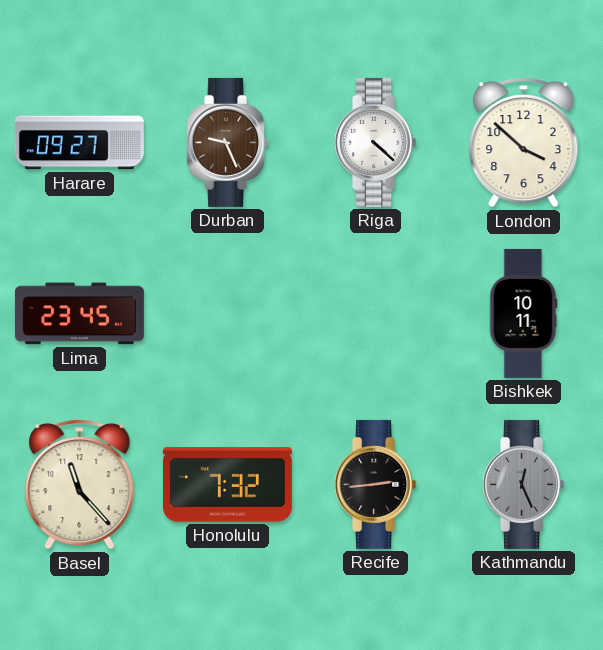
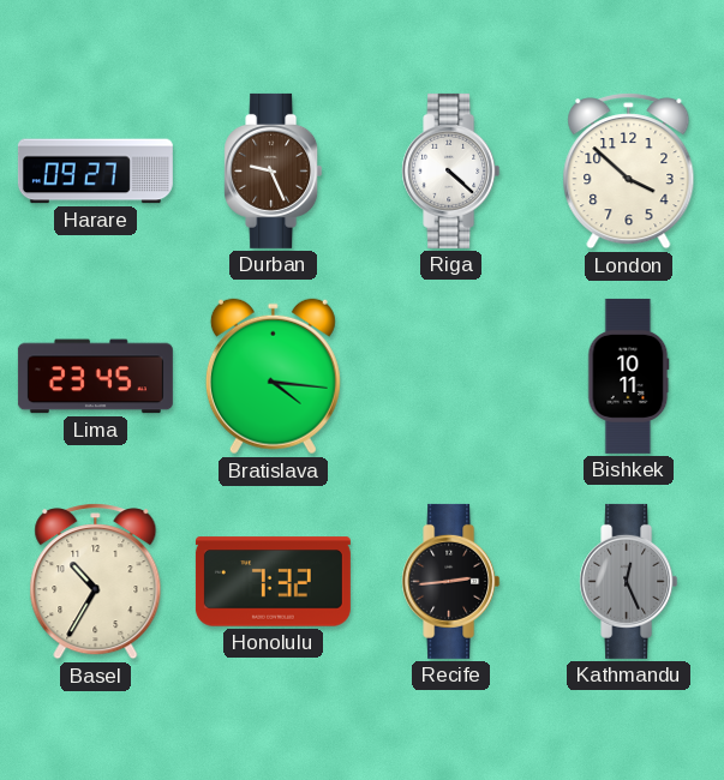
Bratislava: none -> 4:16
Basel: 11:23 -> 10:35
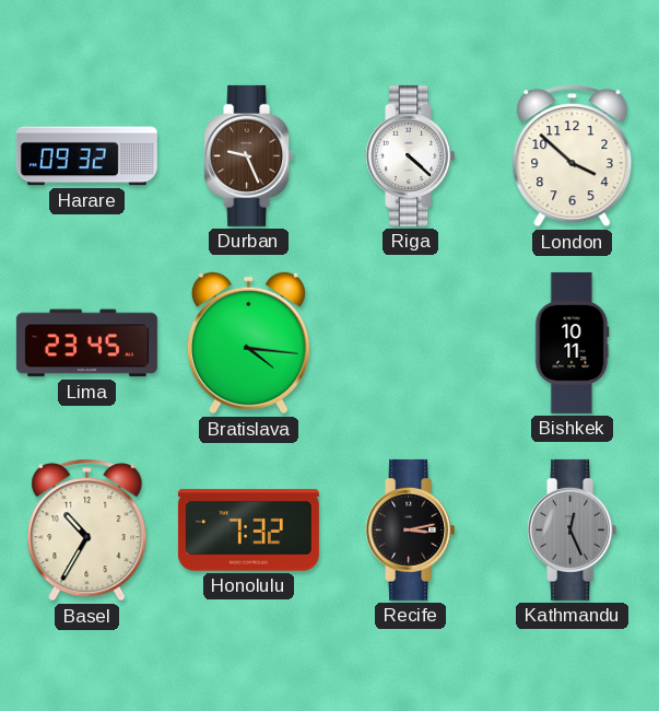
Harare: 09:27 -> 09:32
Recife: 2:44 -> 3:13
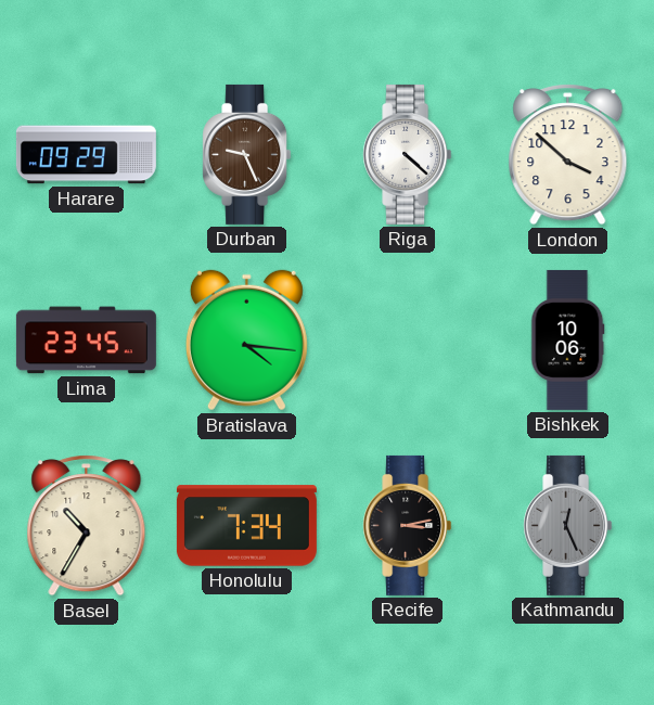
Harare: 09:32 -> 09:29
Bishkek: 10:11 -> 10:06
Honolulu: 7:32 -> 7:34
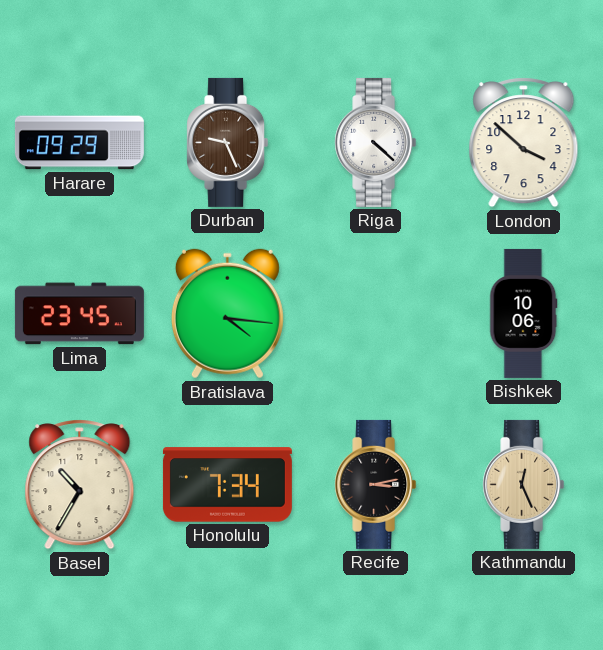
Kathmandu dial: grey -> champagne
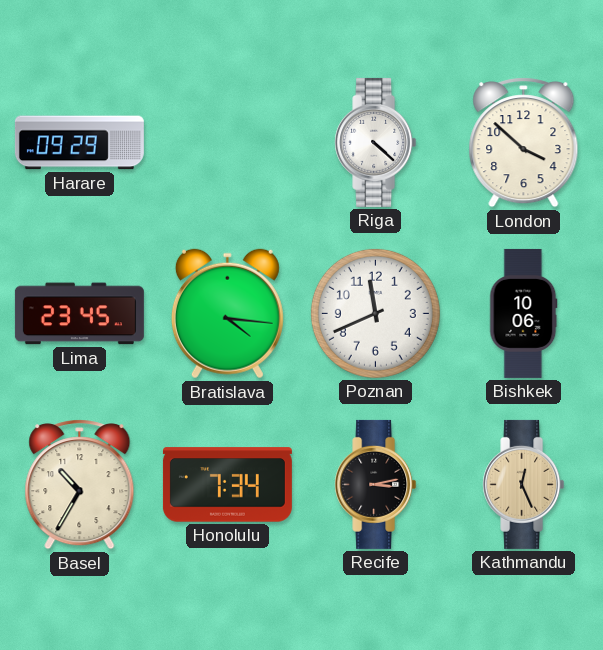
Durban: 9:26 -> none
Poznan: none -> 11:41
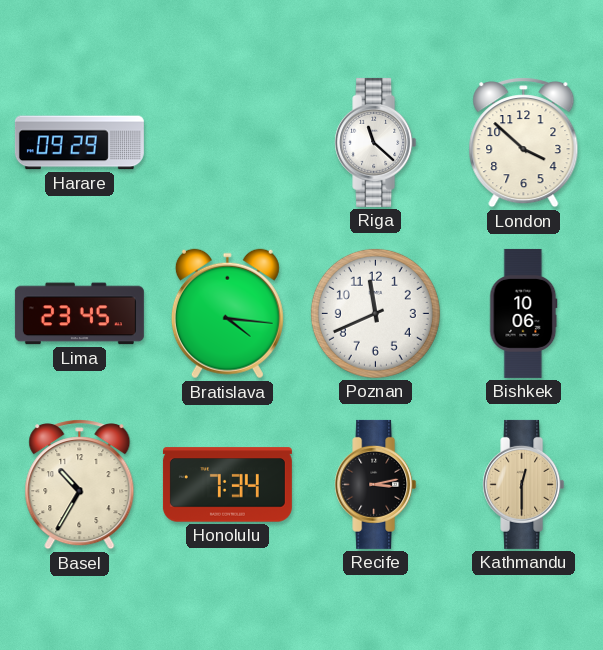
Riga: 4:22 -> 11:22
Kathmandu: 12:26 -> 12:30
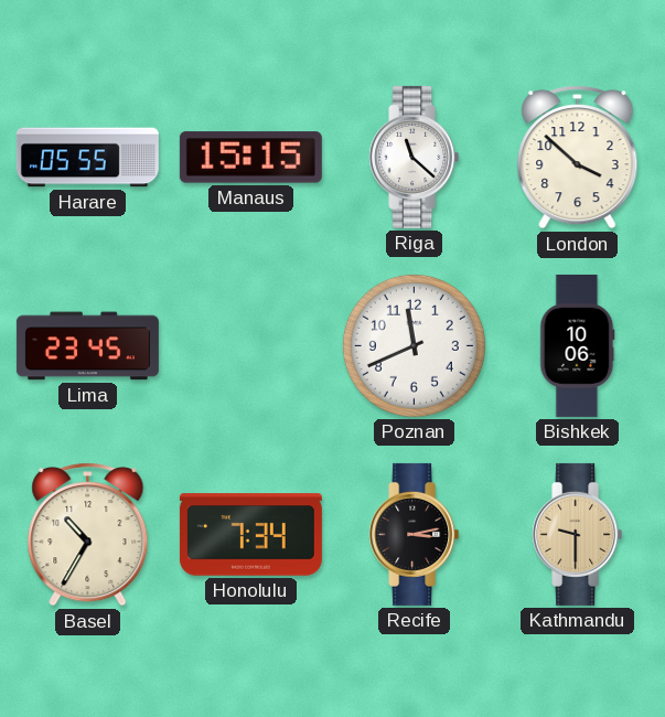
Harare: 09:29 -> 05:55
Manaus: none -> 15:15
Bratislava: 4:16 -> none
Kathmandu: 12:30 -> 9:30
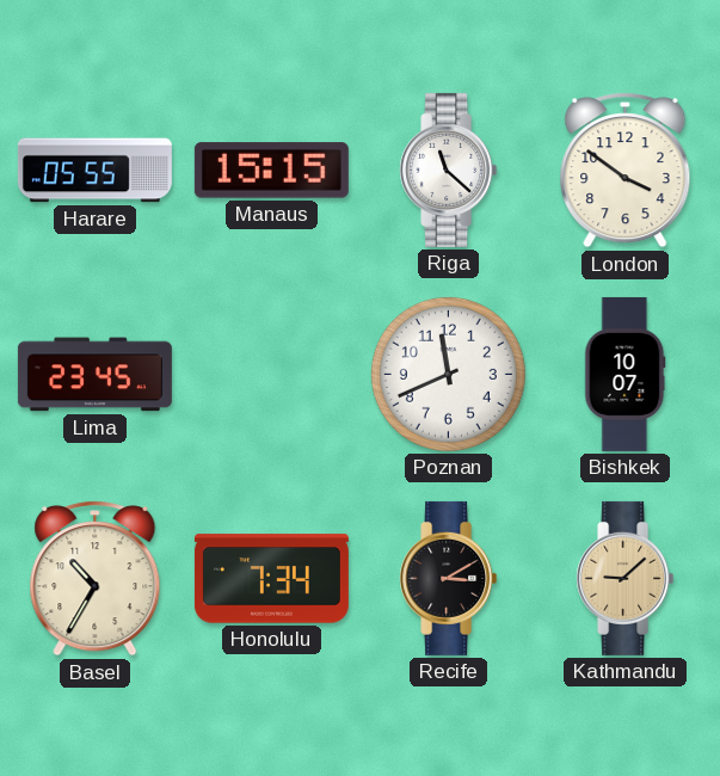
London: 3:52 -> 3:51
Bishkek: 10:06 -> 10:07
Recife: 3:13 -> 3:10
Kathmandu: 9:30 -> 9:08
